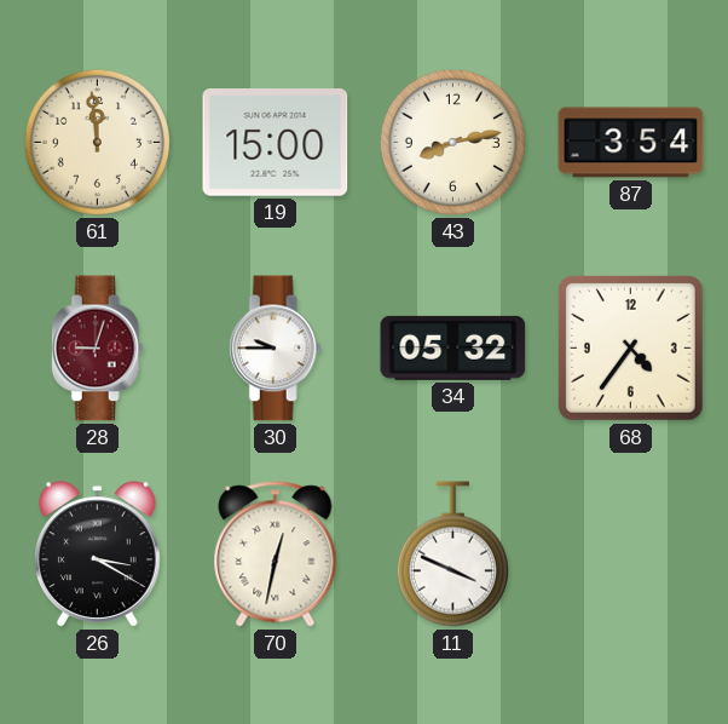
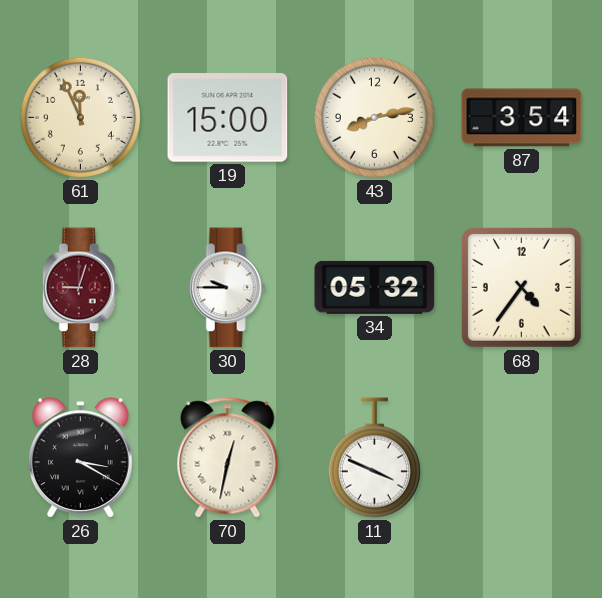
61: 11:59 -> 11:56
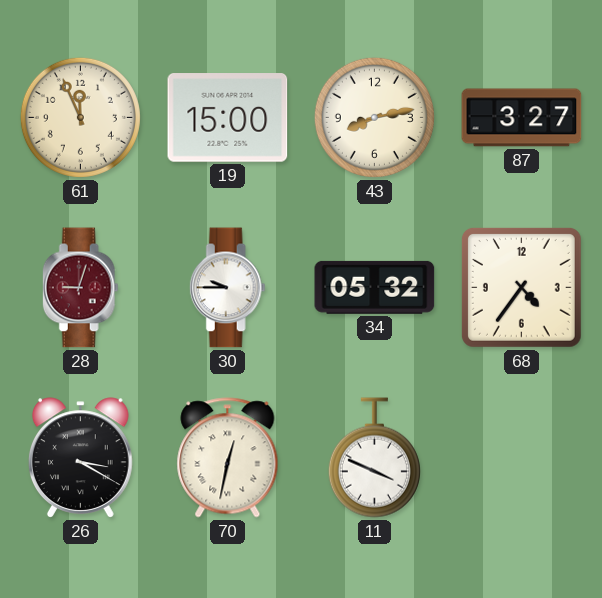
87: 3:54 -> 3:27
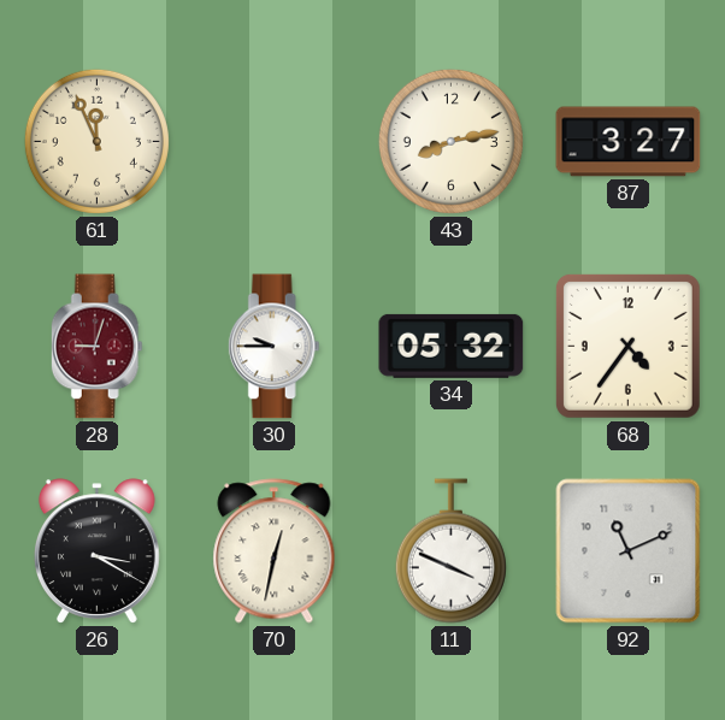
19: 15:00 -> none
92: none -> 11:11
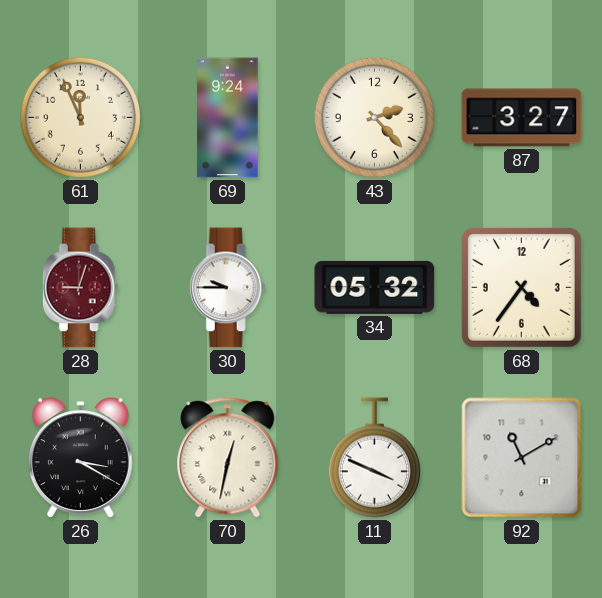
69: none -> 9:24
43: 8:13 -> 2:23
92: 11:11 -> 11:10
